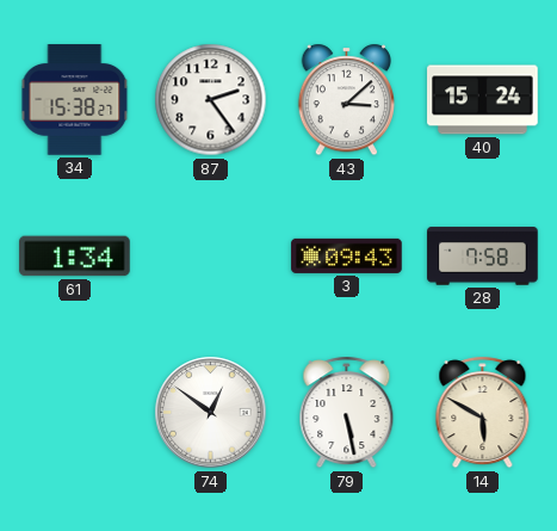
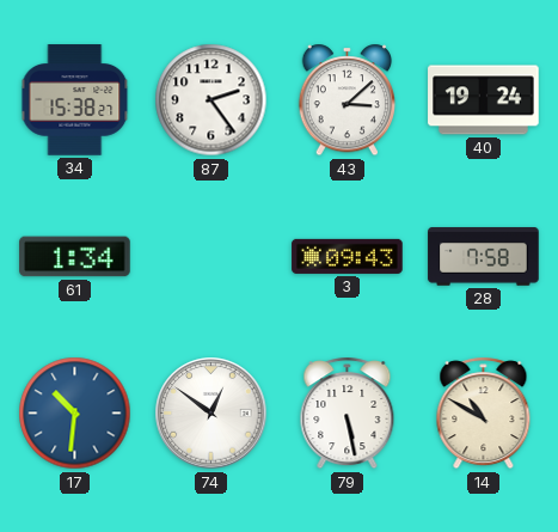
40: 15:24 -> 19:24
17: none -> 10:31
14: 5:50 -> 10:50
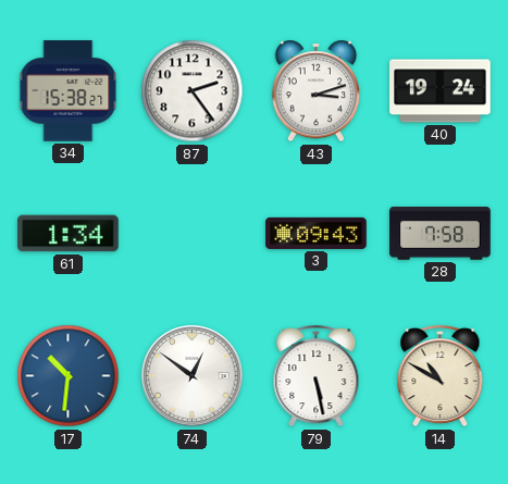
43: 3:08 -> 3:12
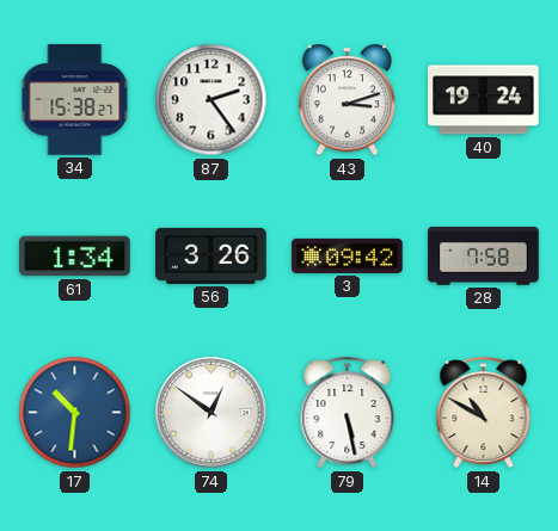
56: none -> 3:26
3: 09:43 -> 09:42
